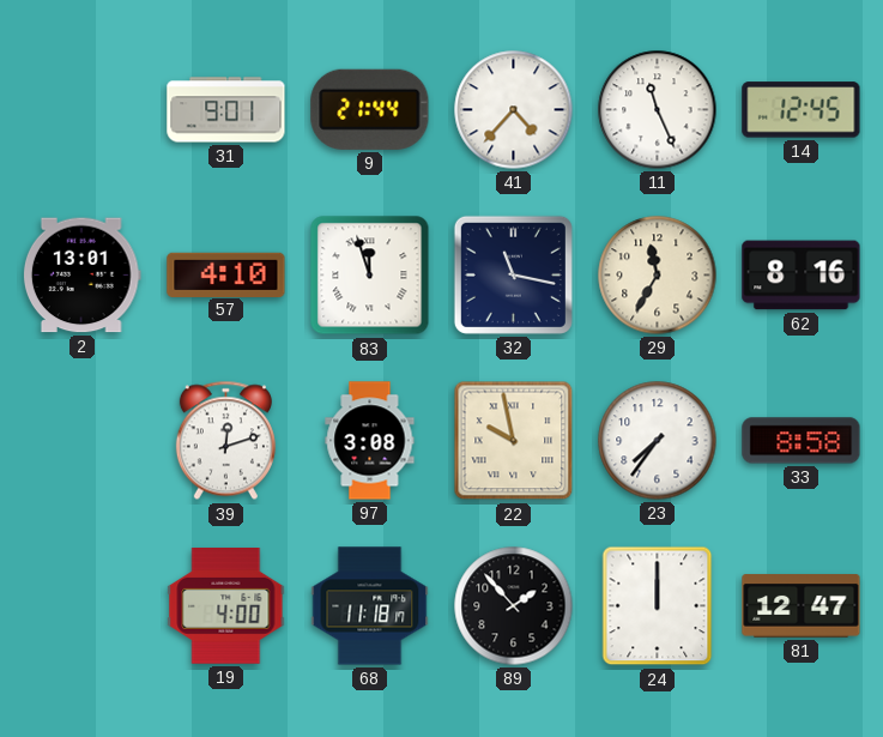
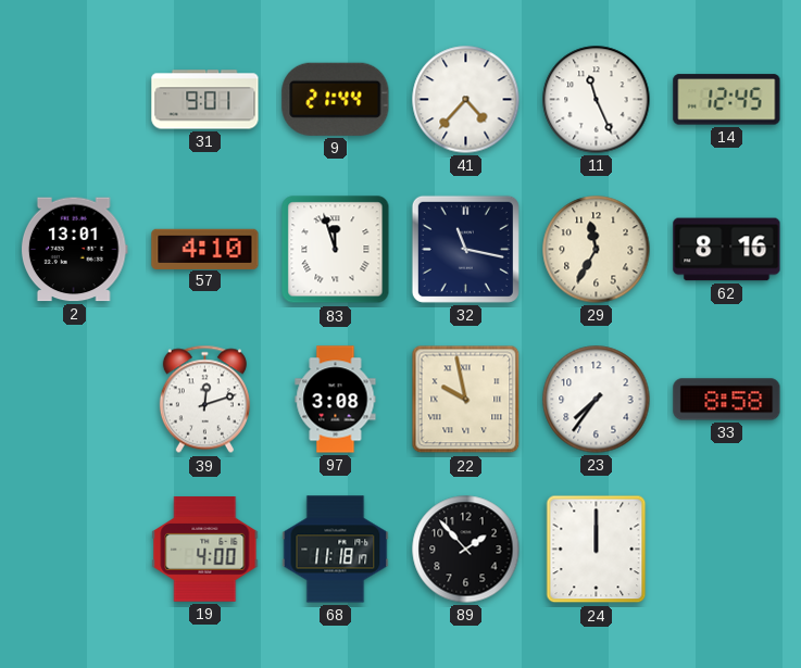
81: 12:47 -> none
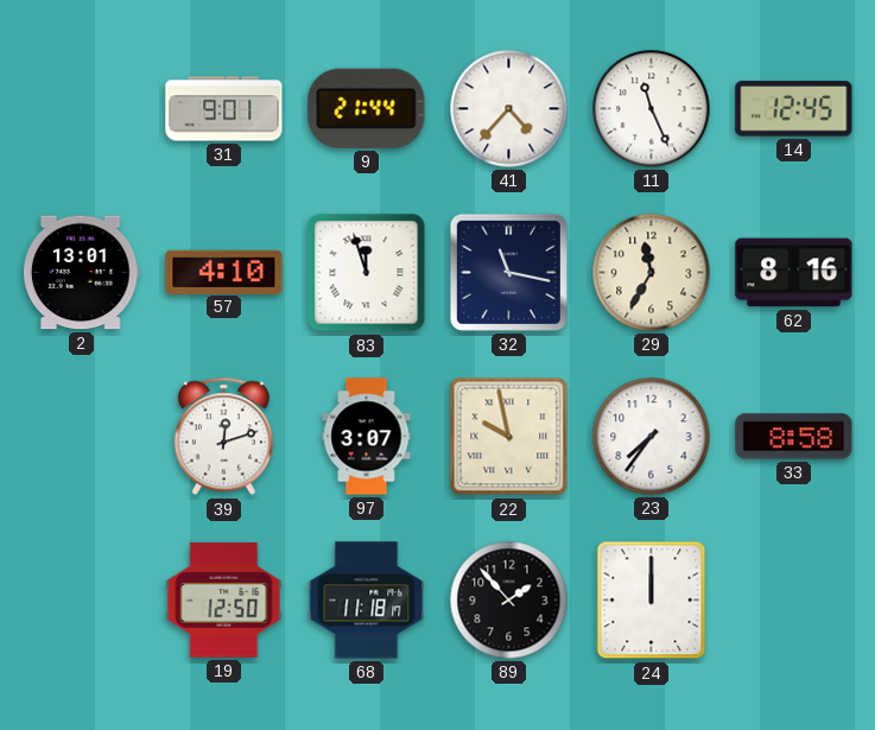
97: 3:08 -> 3:07
19: 4:00 -> 12:50
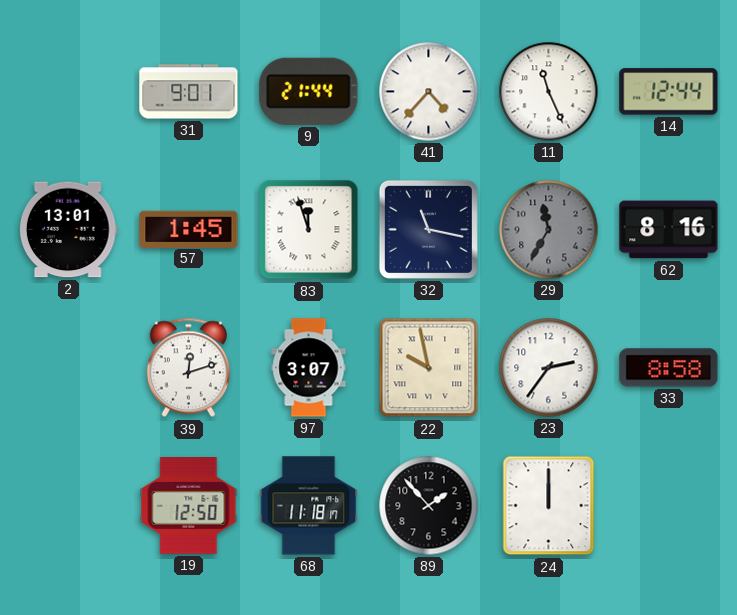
14: 12:45 -> 12:44
57: 4:10 -> 1:45
29 dial: cream -> grey
23: 7:36 -> 2:36
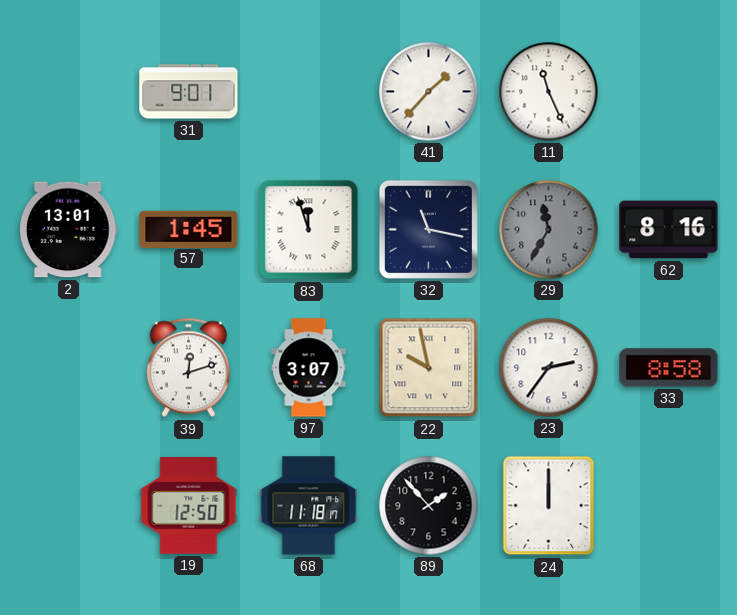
9: 21:44 -> none
41: 4:37 -> 1:37
14: 12:44 -> none
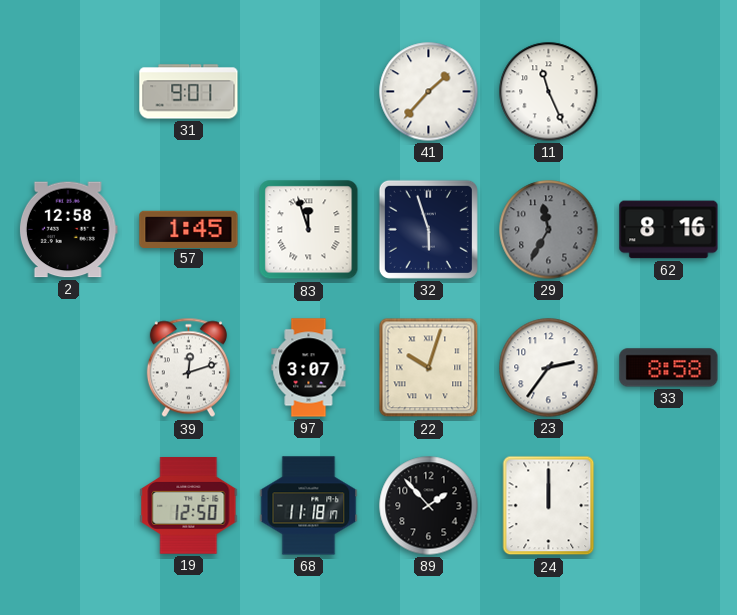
2: 13:01 -> 12:58
32: 11:17 -> 5:57
22: 9:58 -> 10:03
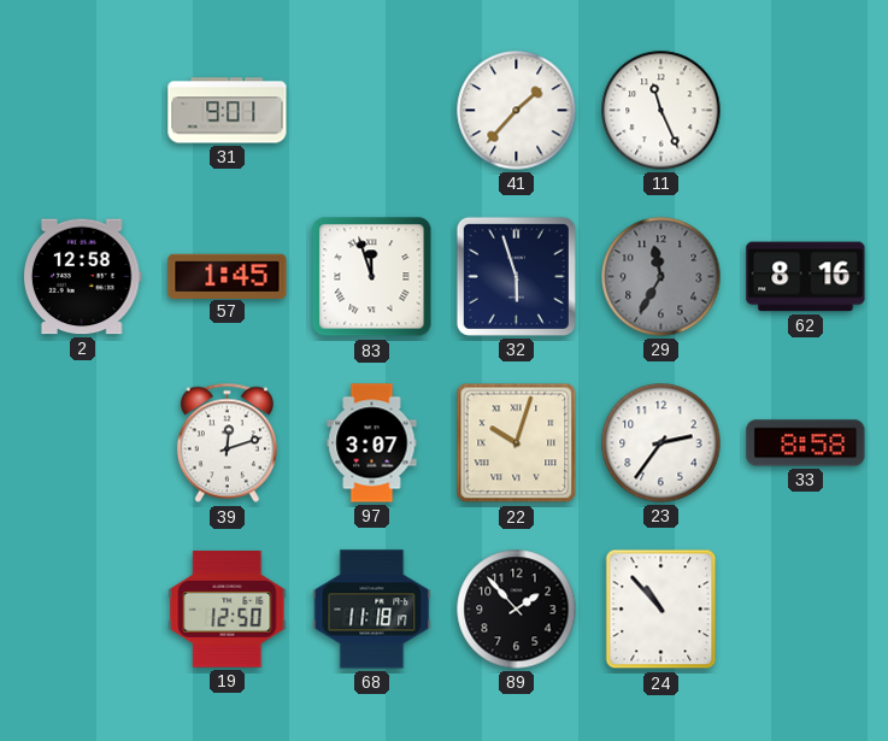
24: 12:00 -> 10:53
